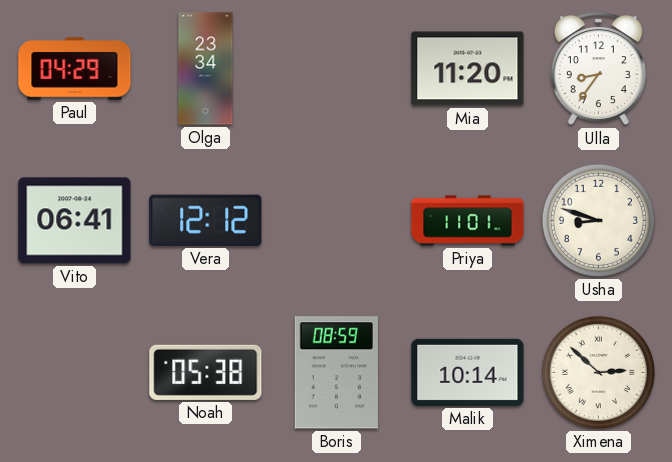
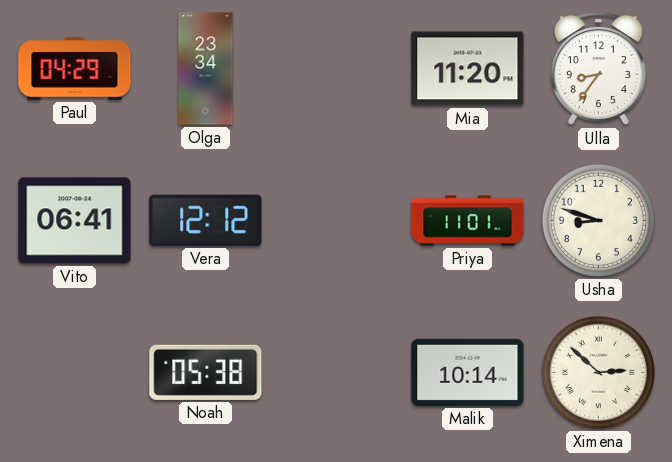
Boris: 08:59 -> none
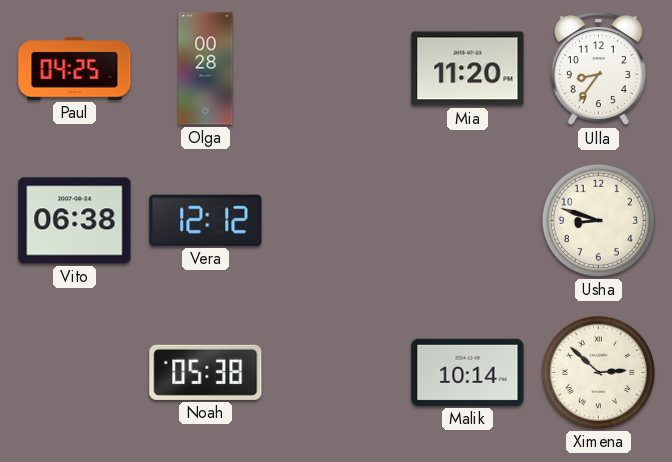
Paul: 04:29 -> 04:25
Olga: 23:34 -> 00:28
Vito: 06:41 -> 06:38
Priya: 11:01 -> none
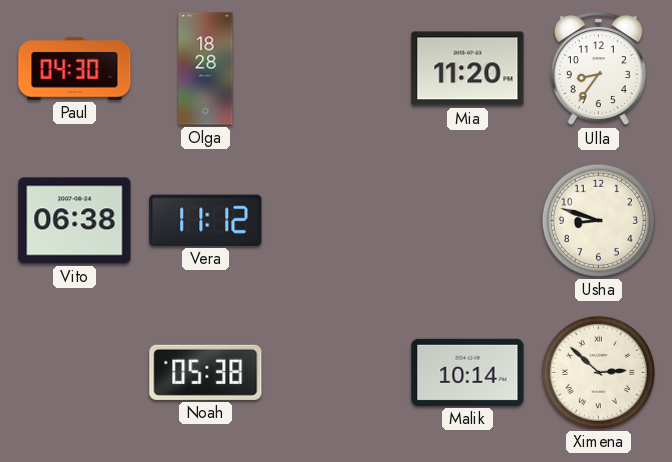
Paul: 04:25 -> 04:30
Olga: 00:28 -> 18:28
Vera: 12:12 -> 11:12
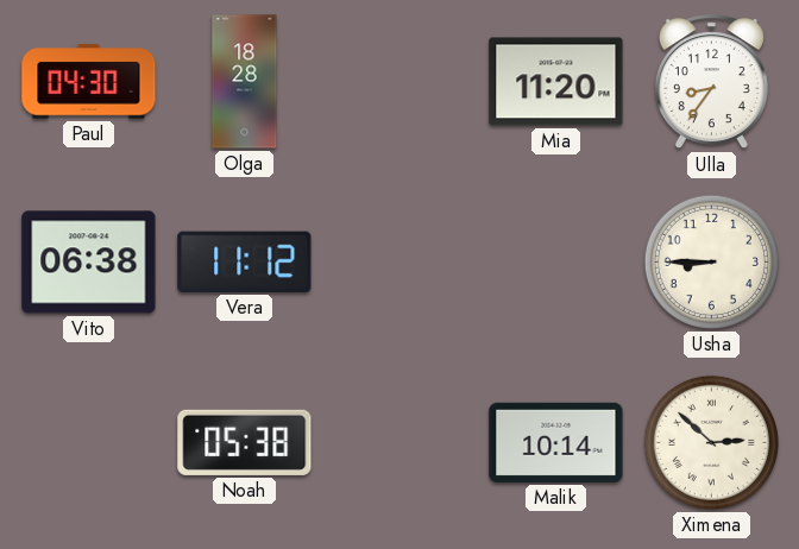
Usha: 8:48 -> 8:45
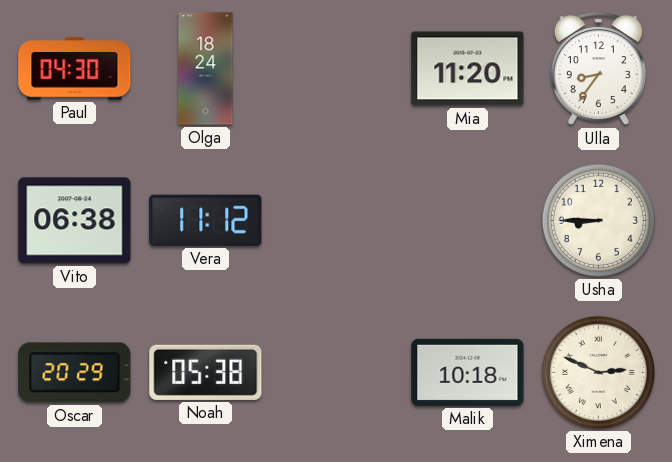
Olga: 18:28 -> 18:24
Oscar: none -> 20:29
Malik: 10:14 -> 10:18
Ximena: 2:52 -> 2:49
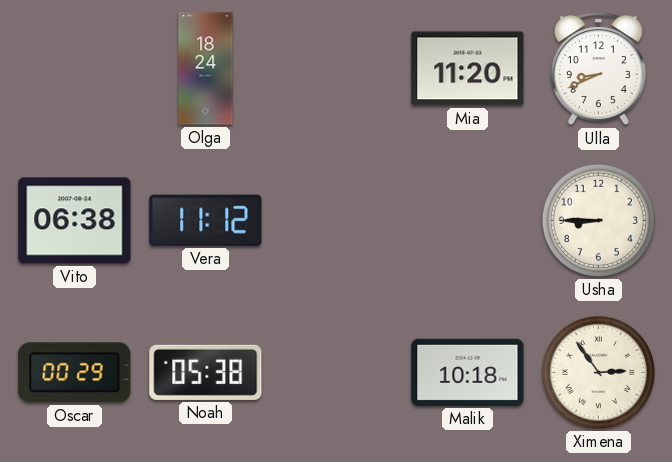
Paul: 04:30 -> none
Ulla: 8:36 -> 8:41
Oscar: 20:29 -> 00:29
Ximena: 2:49 -> 2:54
